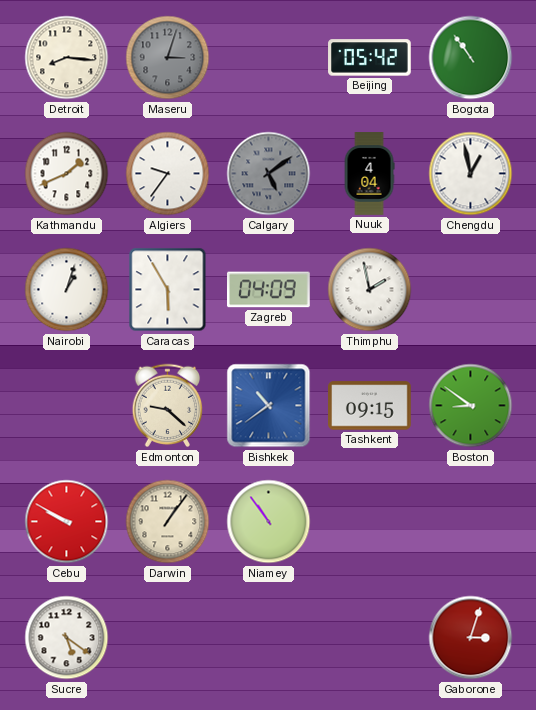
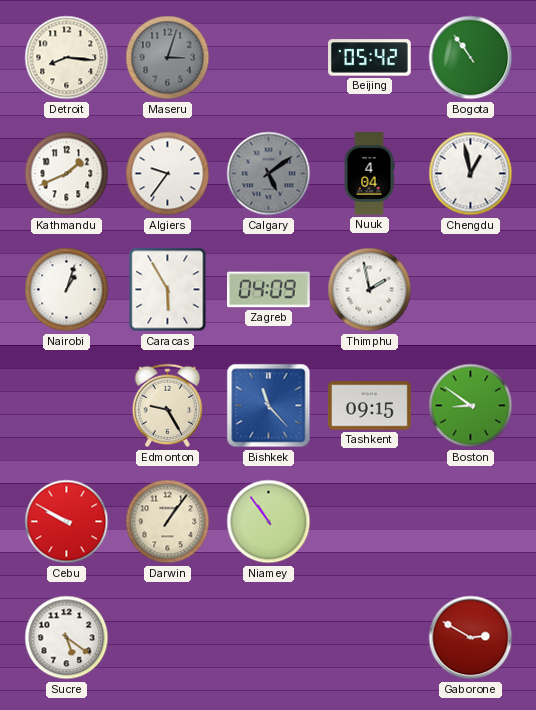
Edmonton: 9:22 -> 9:25
Bishkek: 10:39 -> 11:23
Gaborone: 3:03 -> 2:50
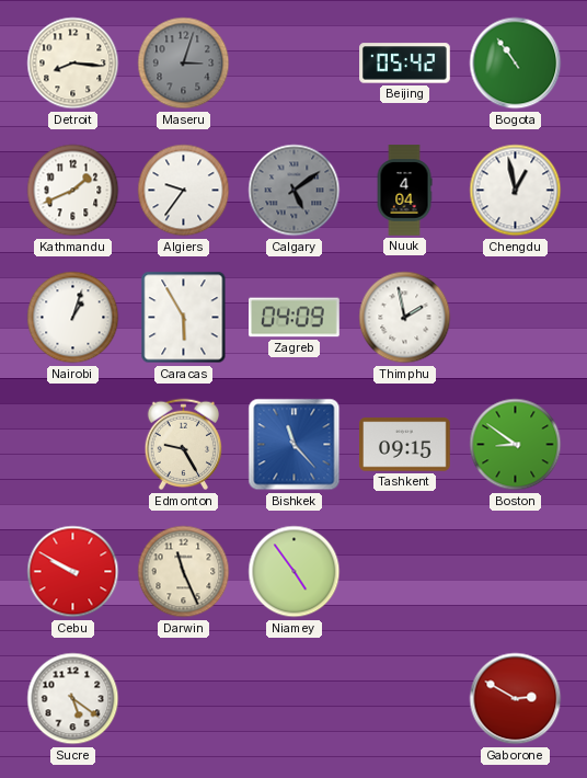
Darwin: 1:06 -> 11:26
Niamey: 10:54 -> 4:54
